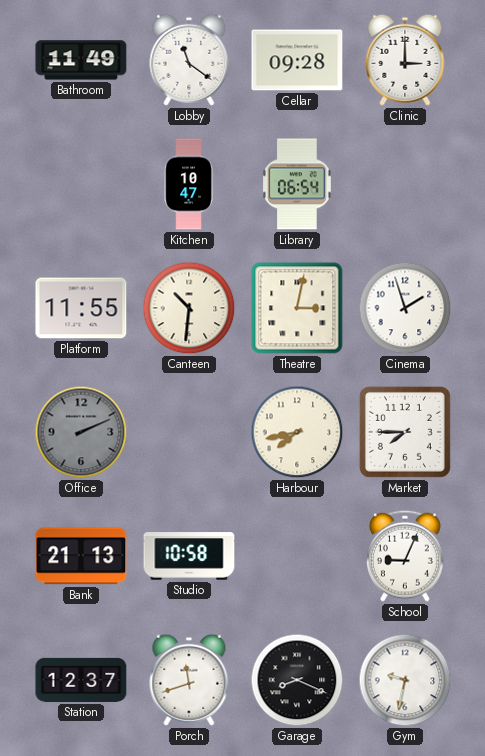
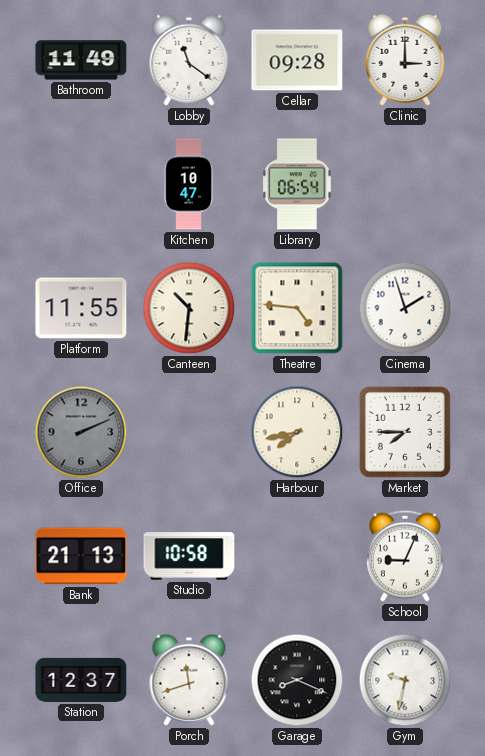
Theatre: 3:02 -> 4:46
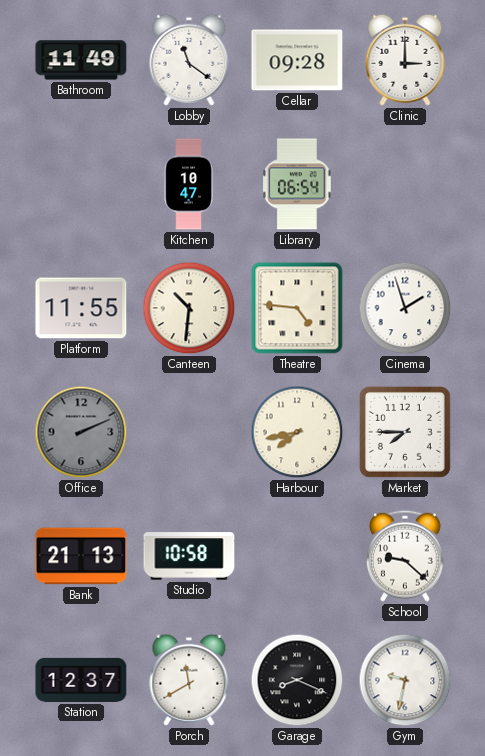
School: 9:04 -> 9:22
Porch: 11:42 -> 11:40
